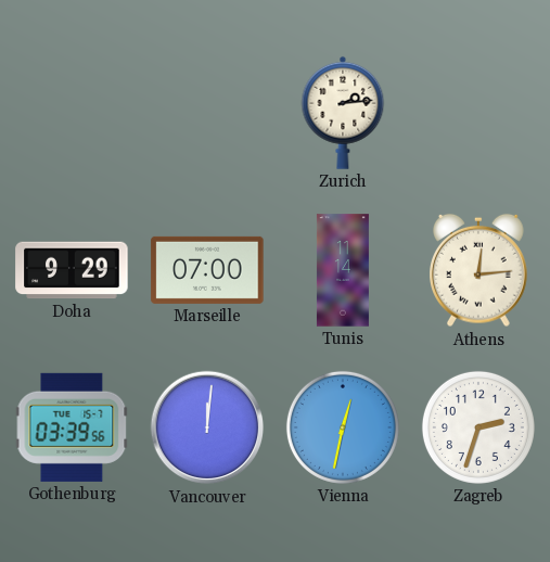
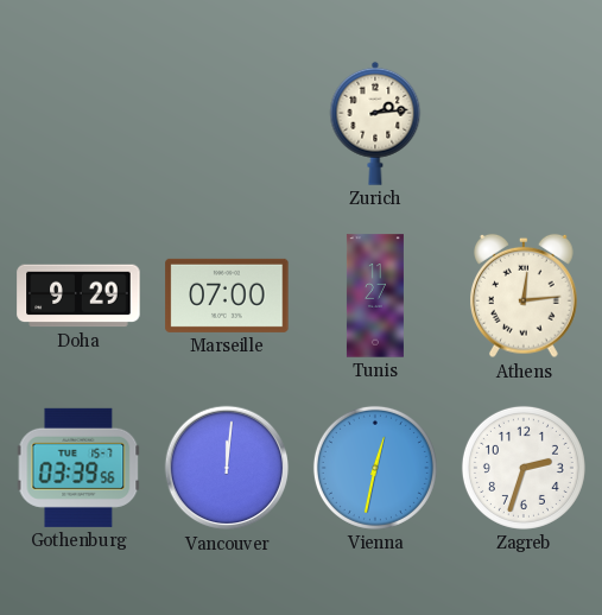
Tunis: 11:14 -> 11:27
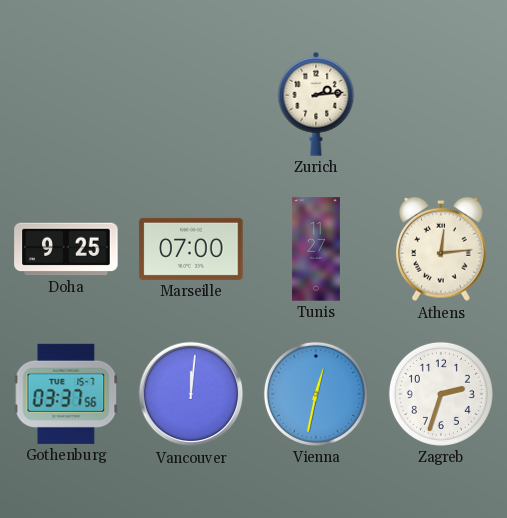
Doha: 9:29 -> 9:25
Gothenburg: 03:39 -> 03:37
